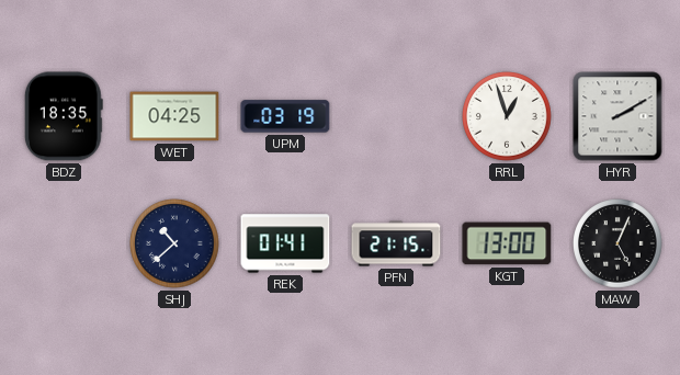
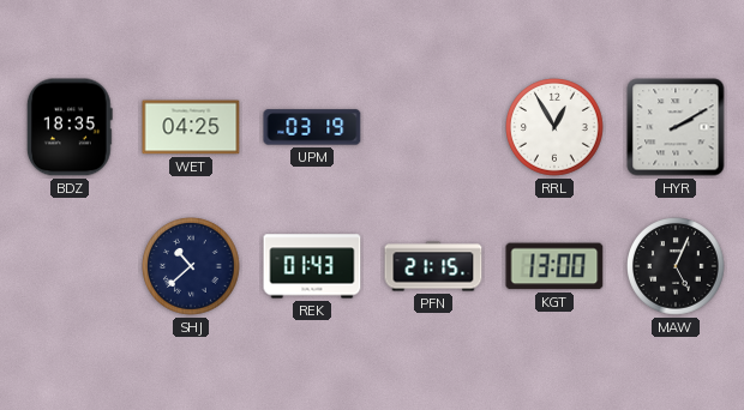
RRL: 12:57 -> 12:55
REK: 01:41 -> 01:43
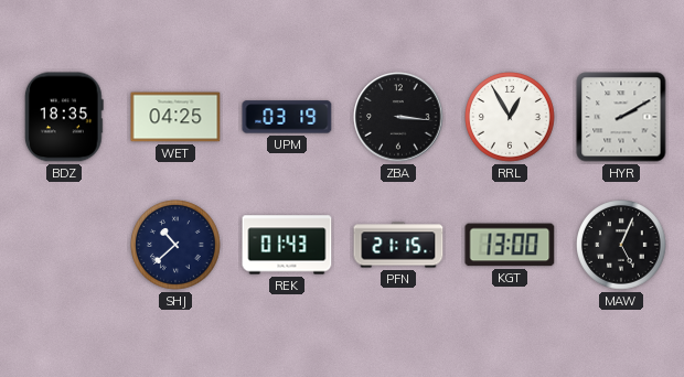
ZBA: none -> 3:16
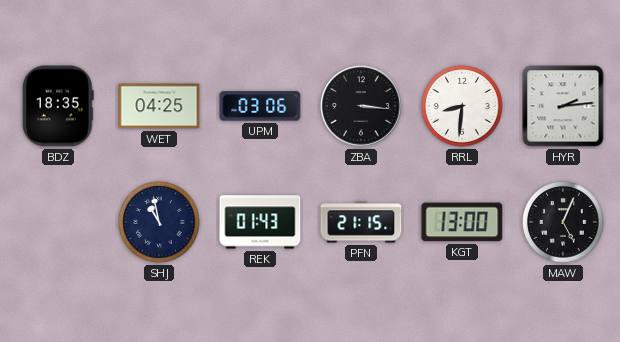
UPM: 03:19 -> 03:06
RRL: 12:55 -> 8:31
HYR: 2:10 -> 2:14
SHJ: 10:38 -> 10:58
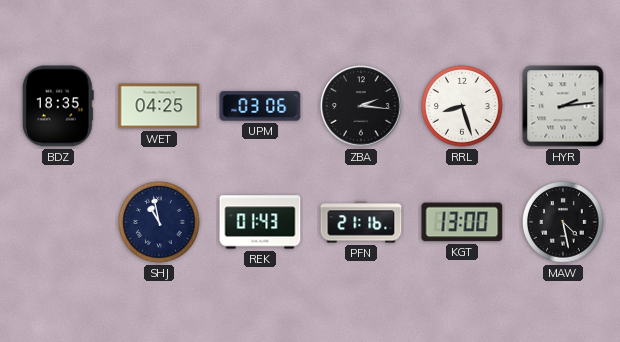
ZBA: 3:16 -> 2:16
RRL: 8:31 -> 8:27
PFN: 21:15 -> 21:16
MAW: 5:04 -> 4:28
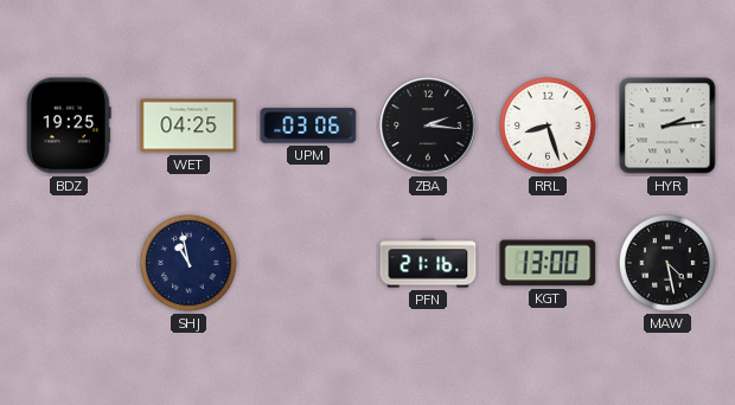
BDZ: 18:35 -> 19:25
REK: 01:43 -> none
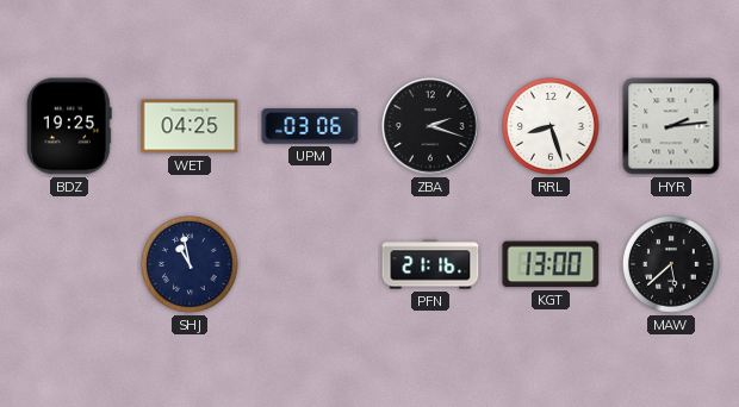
ZBA: 2:16 -> 2:18
MAW: 4:28 -> 5:38
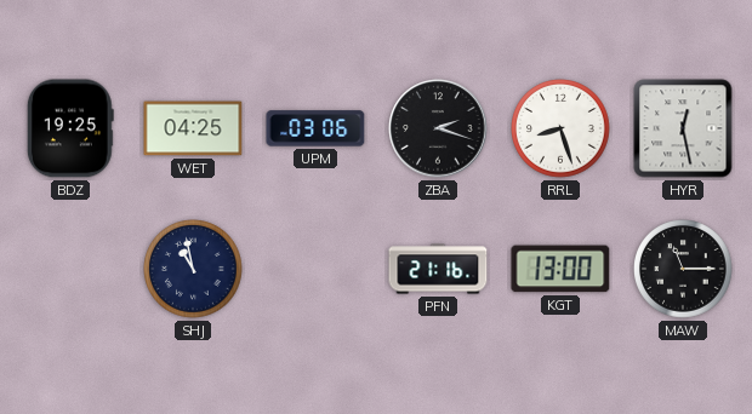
HYR: 2:14 -> 12:28
MAW: 5:38 -> 11:15
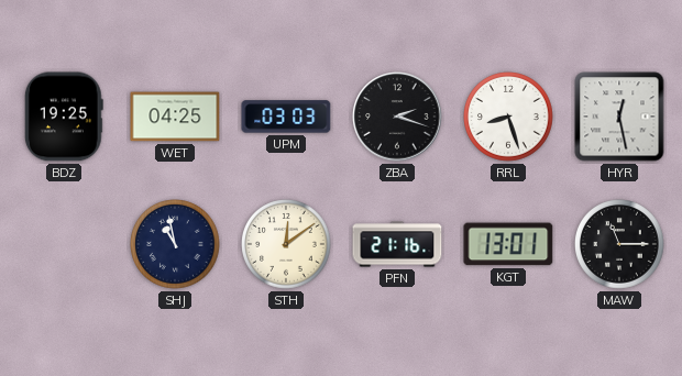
UPM: 03:06 -> 03:03
STH: none -> 12:09
KGT: 13:00 -> 13:01
